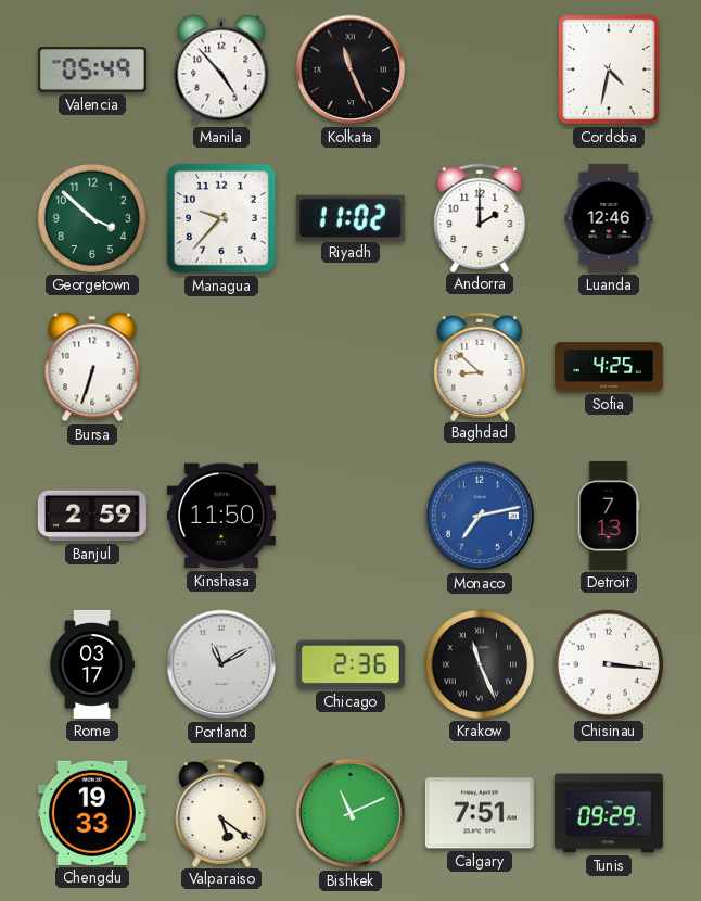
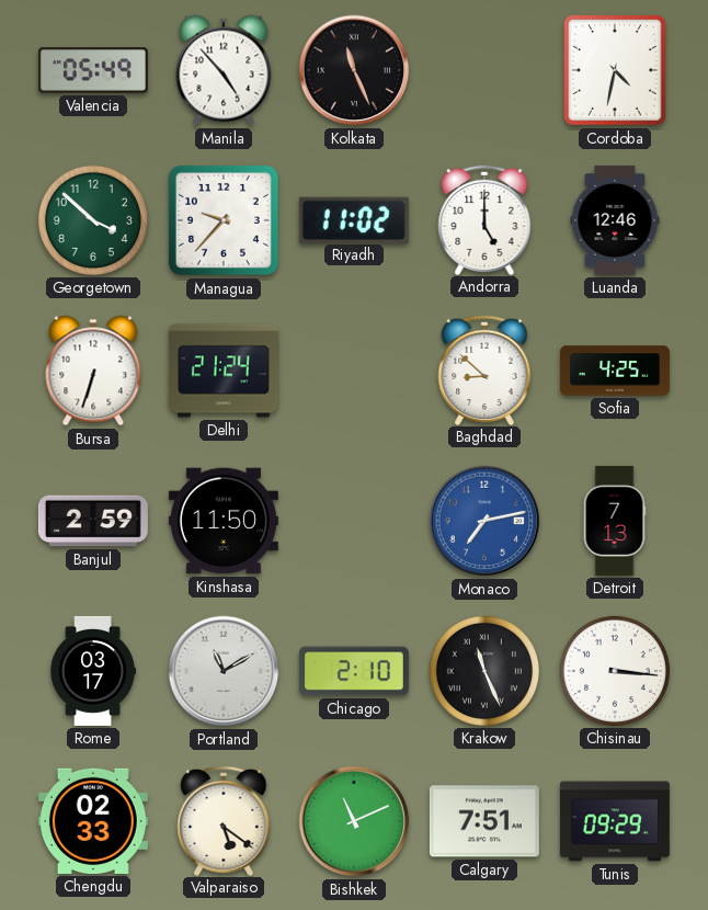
Andorra: 2:00 -> 5:00
Delhi: none -> 21:24
Chicago: 2:36 -> 2:10
Chengdu: 19:33 -> 02:33
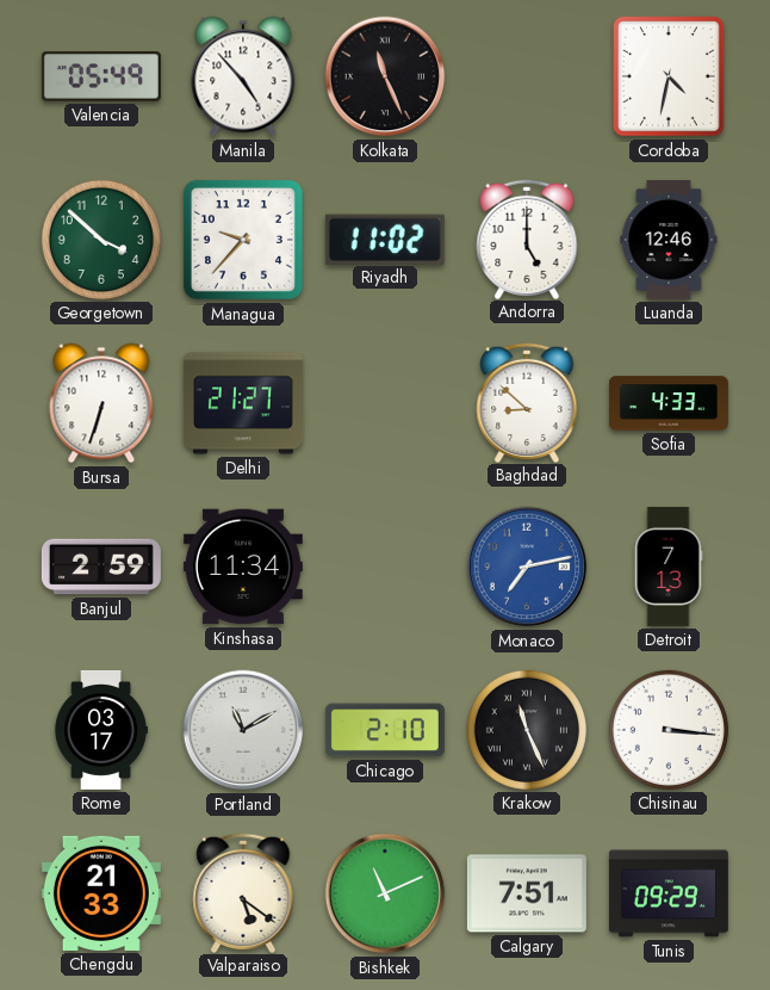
Delhi: 21:24 -> 21:27
Sofia: 4:25 -> 4:33
Kinshasa: 11:50 -> 11:34
Chengdu: 02:33 -> 21:33
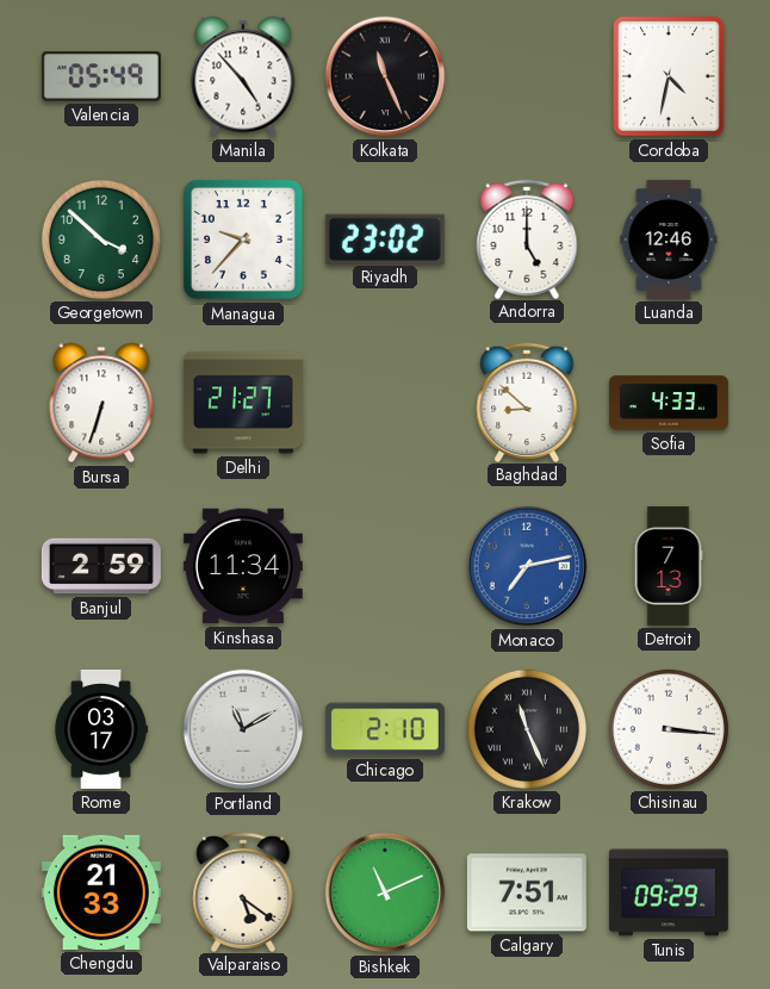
Riyadh: 11:02 -> 23:02
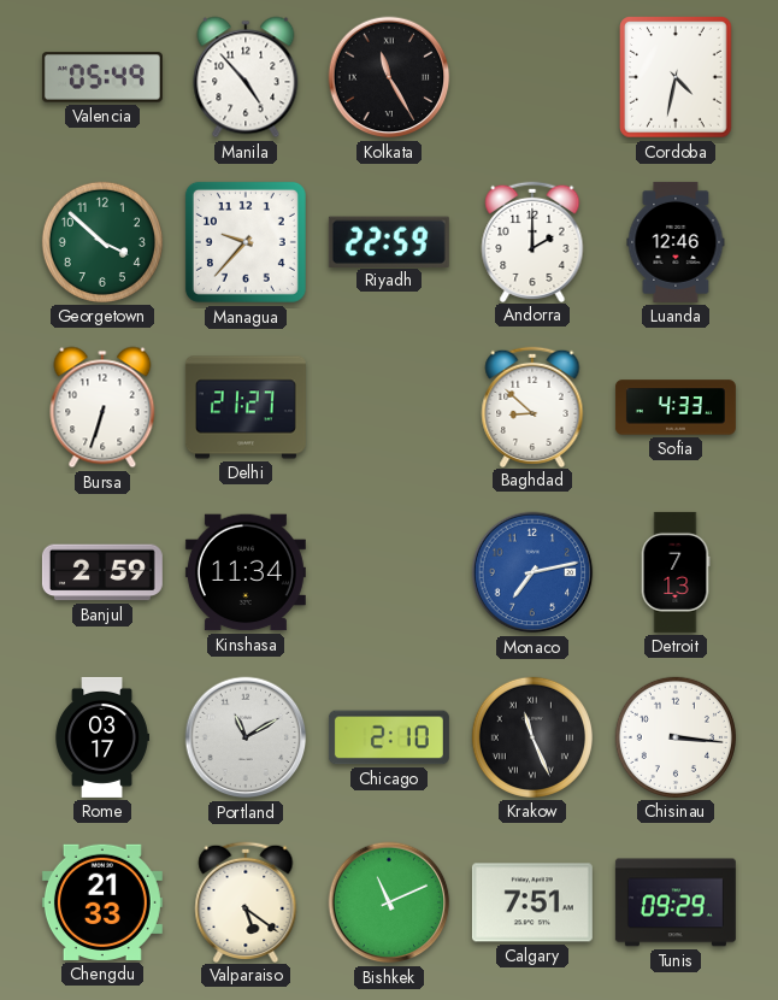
Kolkata: 11:26 -> 11:25
Riyadh: 23:02 -> 22:59
Andorra: 5:00 -> 2:00
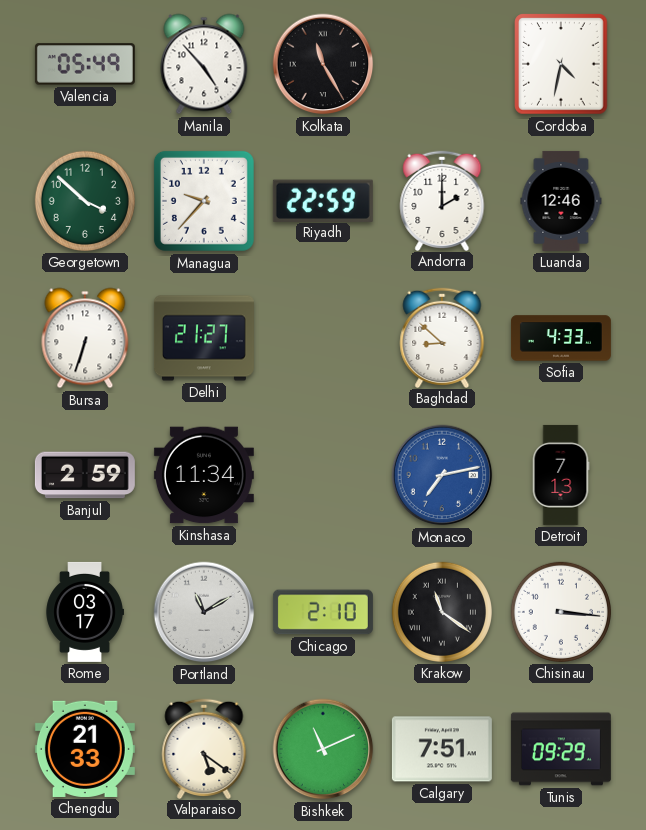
Krakow: 11:26 -> 11:21
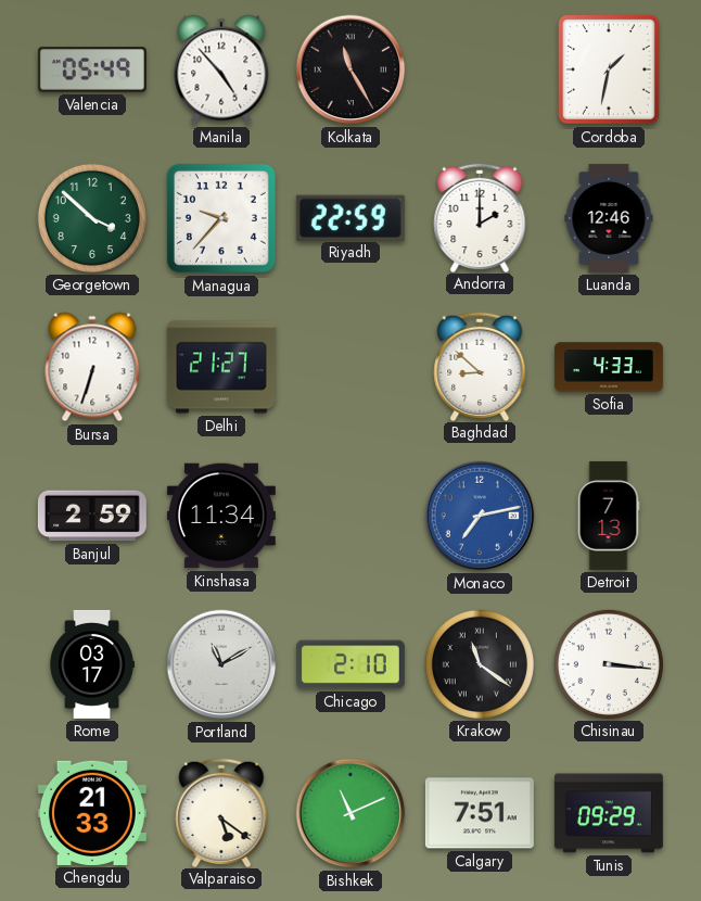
Cordoba: 4:32 -> 1:32
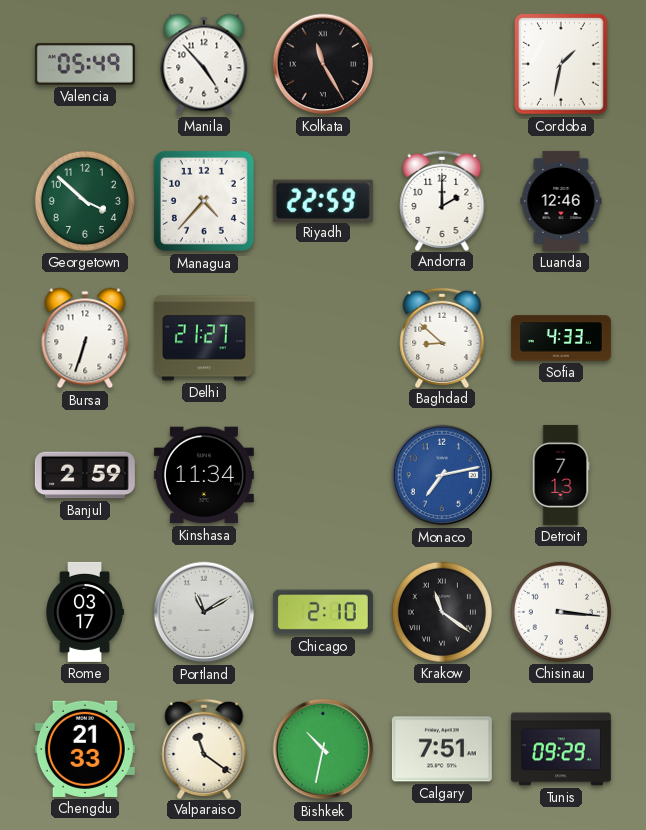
Managua: 9:37 -> 4:37
Valparaiso: 5:21 -> 11:21
Bishkek: 11:11 -> 10:32
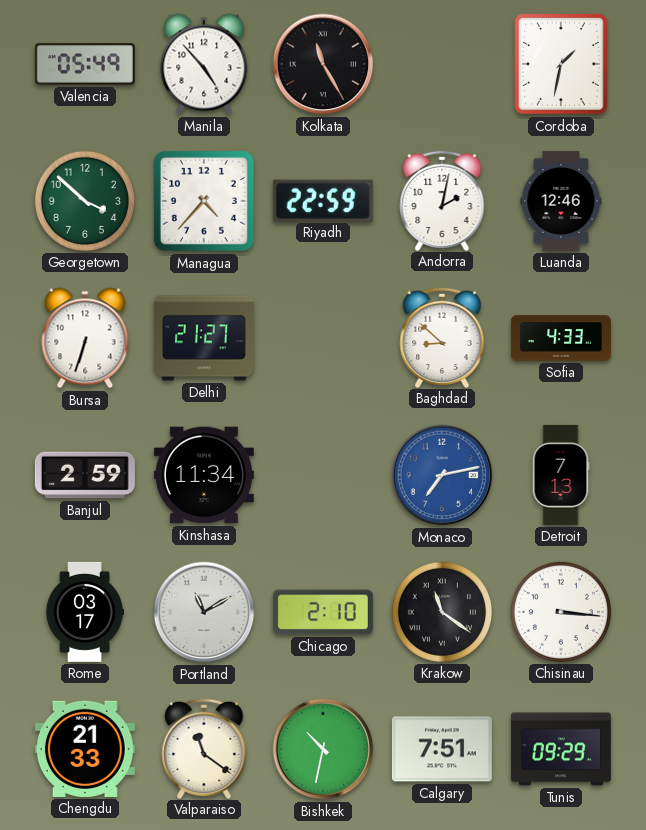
Andorra: 2:00 -> 2:02
